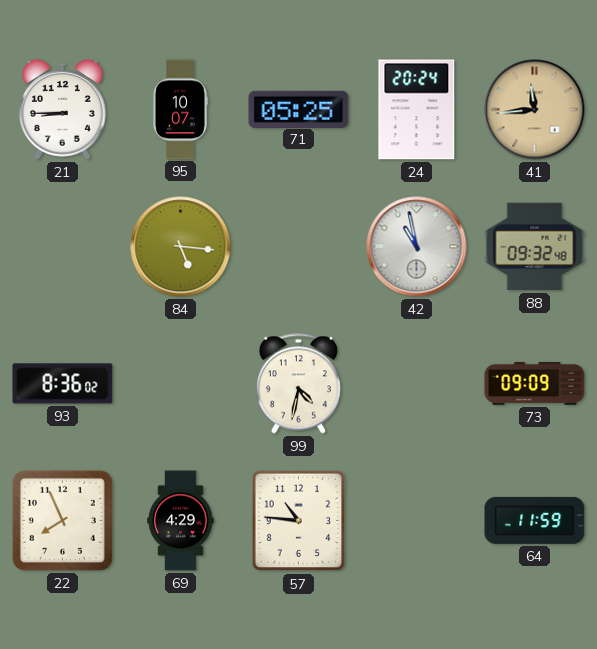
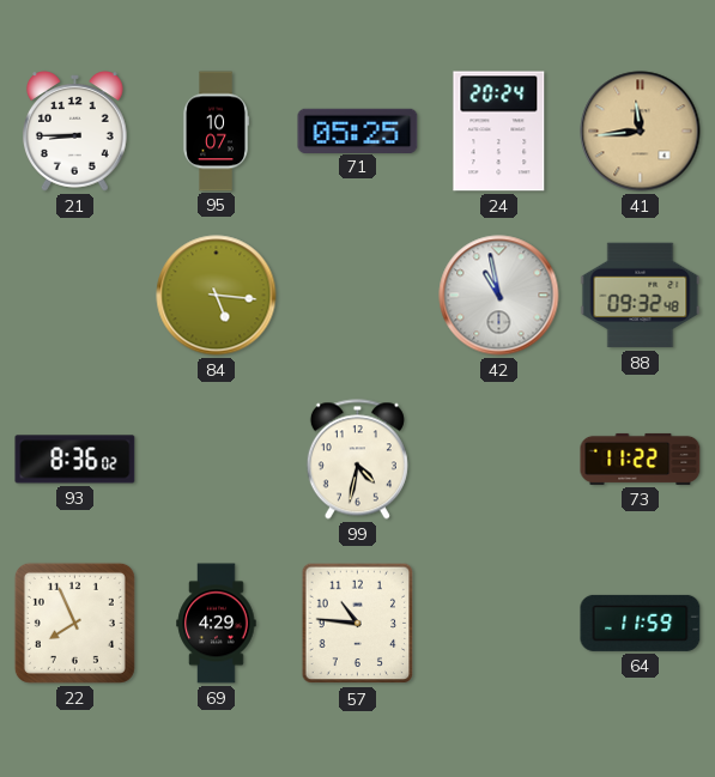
73: 09:09 -> 11:22
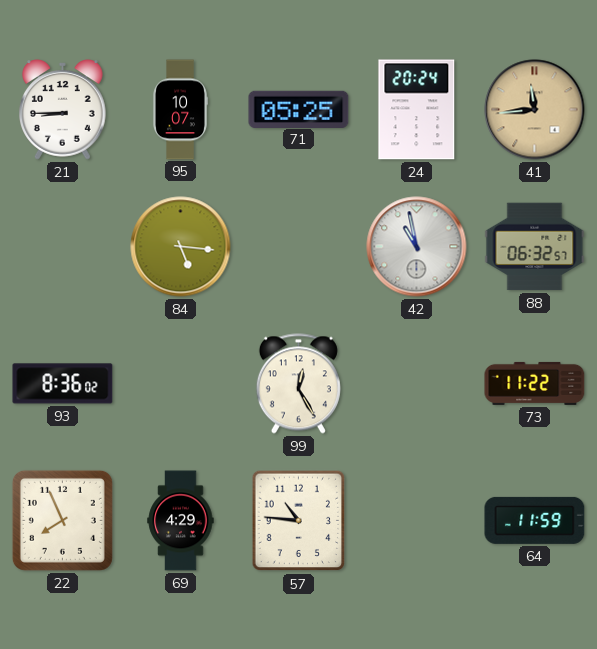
88: 09:32 -> 06:32
99: 4:32 -> 12:25
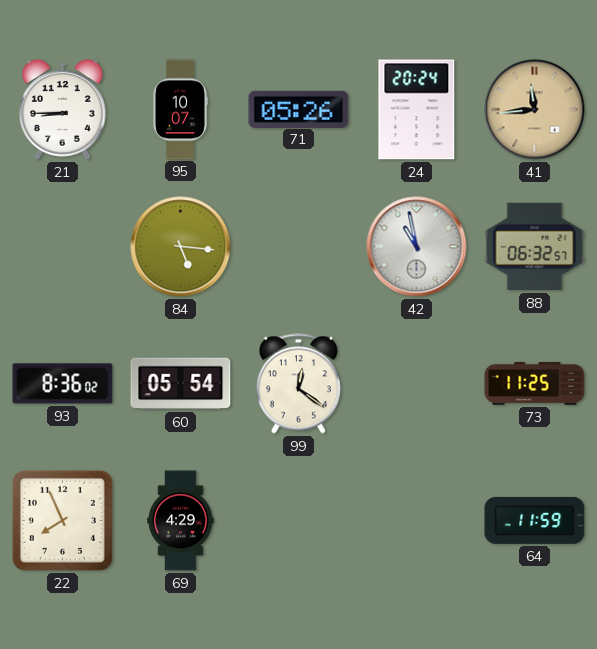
71: 05:25 -> 05:26
60: none -> 05:54
99: 12:25 -> 12:21
73: 11:22 -> 11:25
57: 10:46 -> none
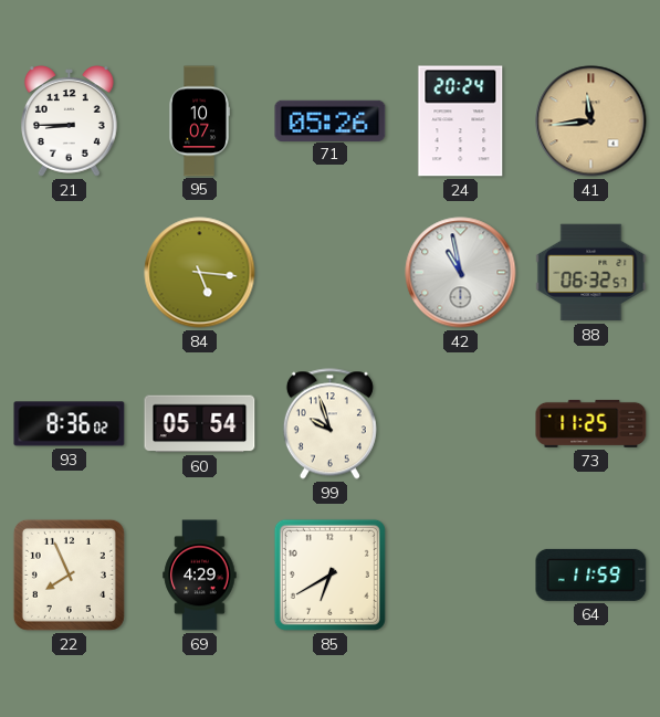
99: 12:21 -> 9:57
85: none -> 6:40
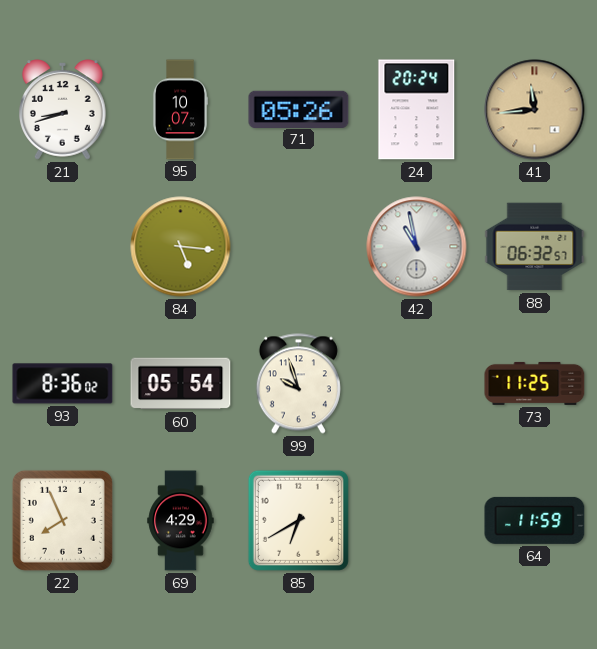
21: 8:45 -> 8:42
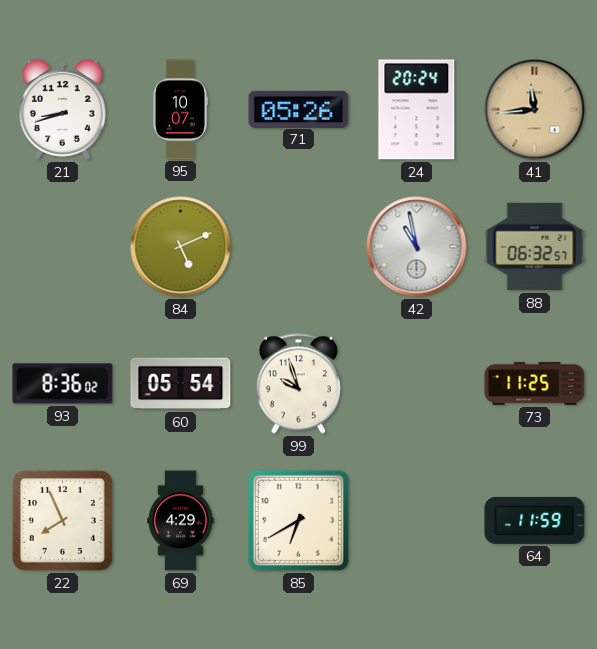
84: 5:16 -> 5:11
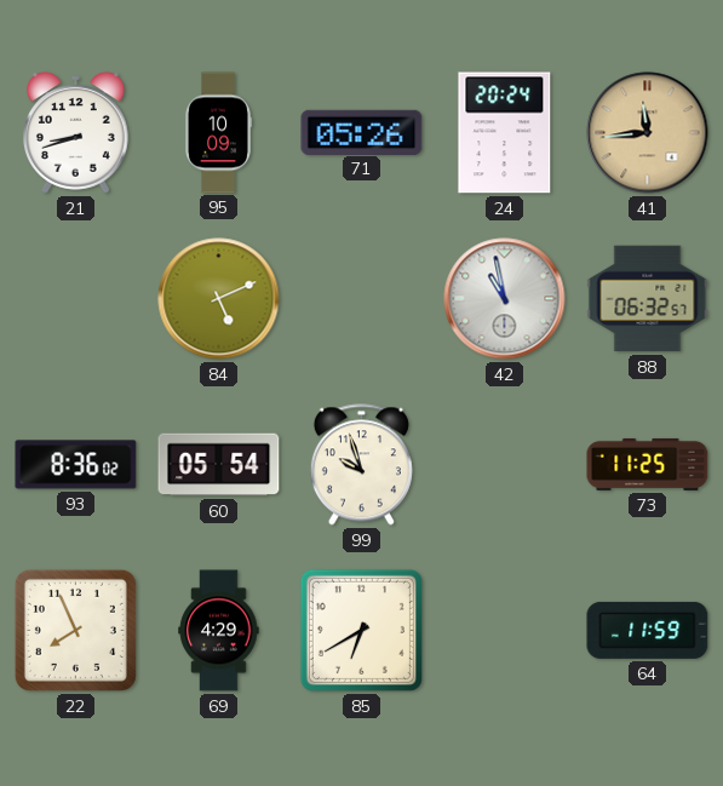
95: 10:07 -> 10:09
